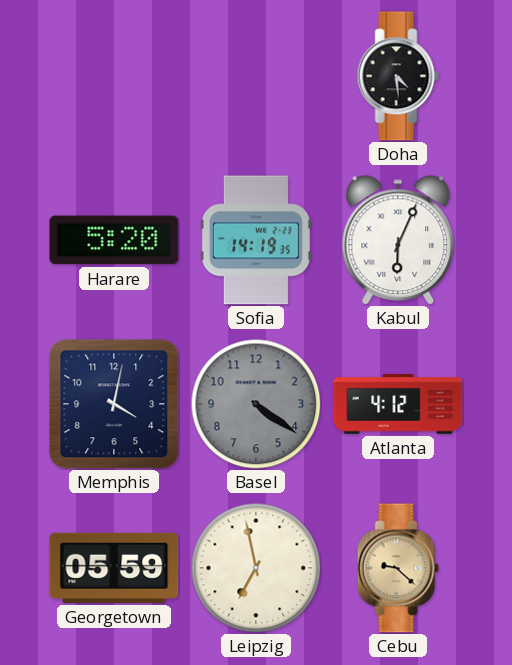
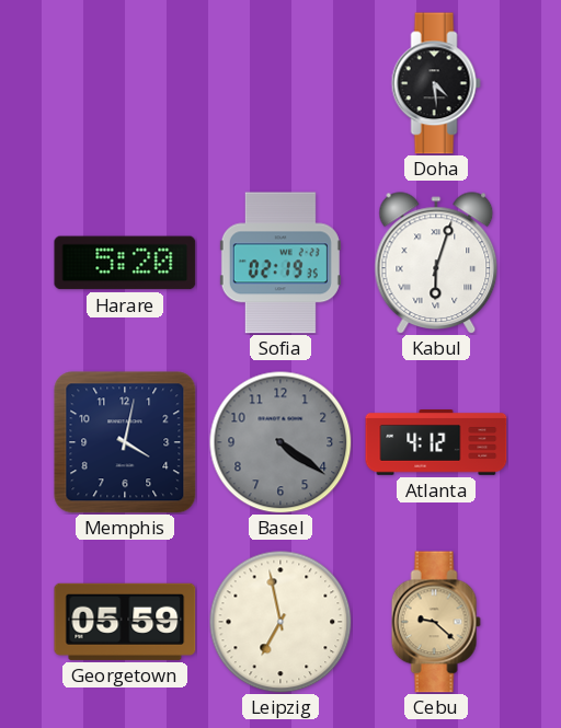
Sofia: 14:19 -> 02:19
Kabul: 6:04 -> 6:03
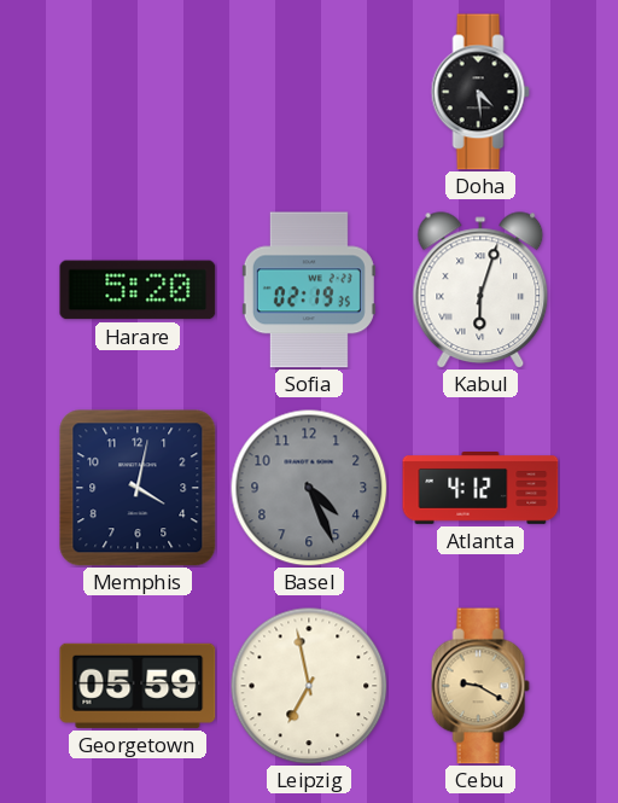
Basel: 4:21 -> 4:26
Cebu: 9:22 -> 9:20
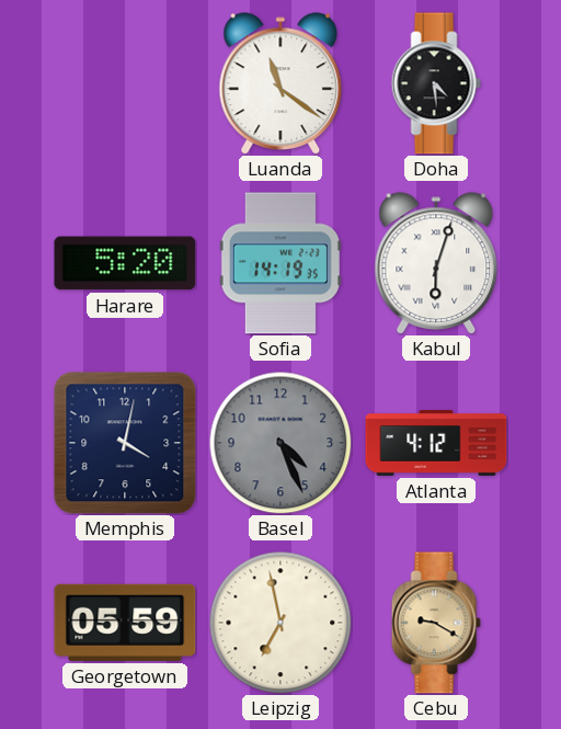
Luanda: none -> 11:21
Sofia: 02:19 -> 14:19
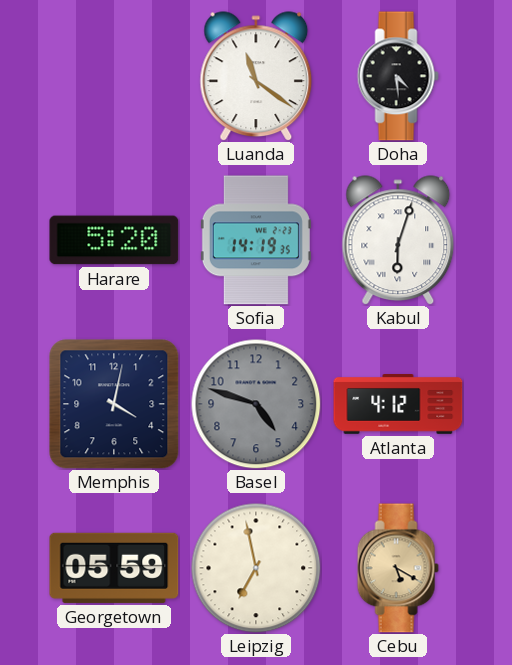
Basel: 4:26 -> 4:48
Cebu: 9:20 -> 5:20
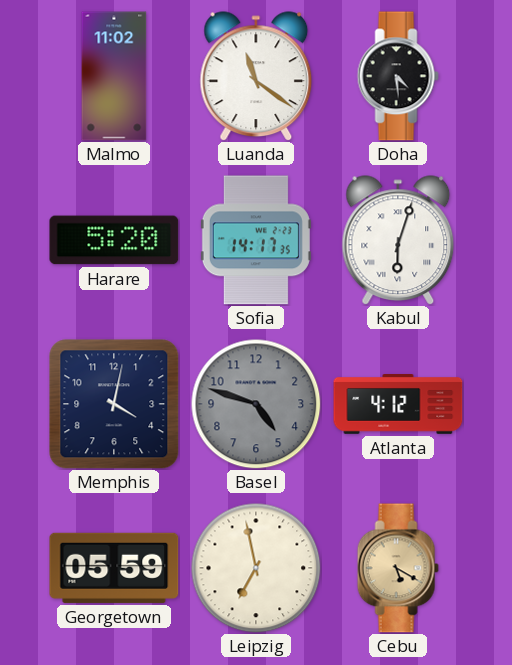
Malmo: none -> 11:02
Sofia: 14:19 -> 14:17
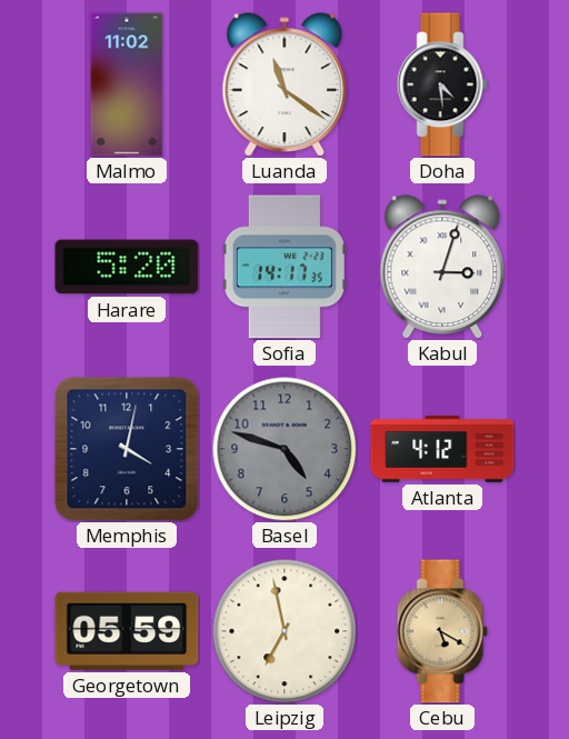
Kabul: 6:03 -> 3:03
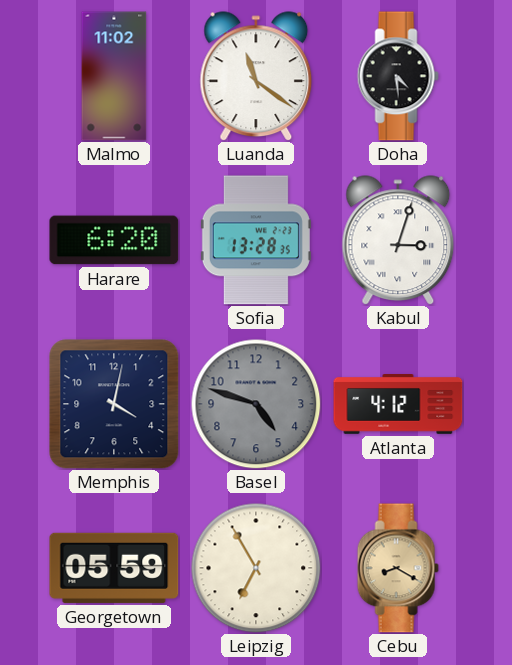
Harare: 5:20 -> 6:20
Sofia: 14:17 -> 13:28
Leipzig: 6:58 -> 6:55
Cebu: 5:20 -> 8:20
